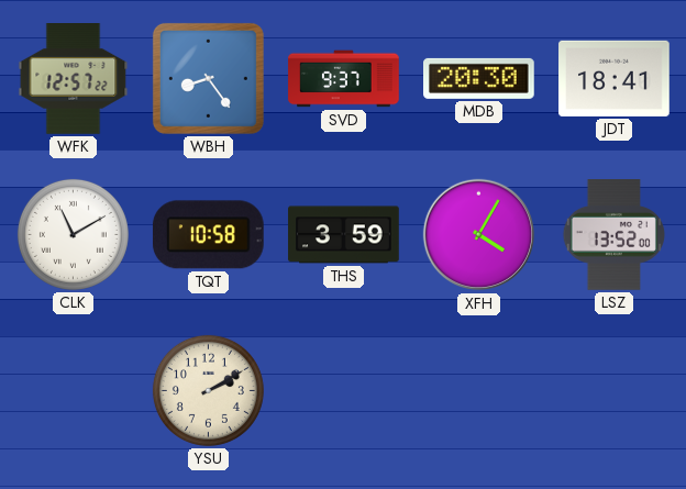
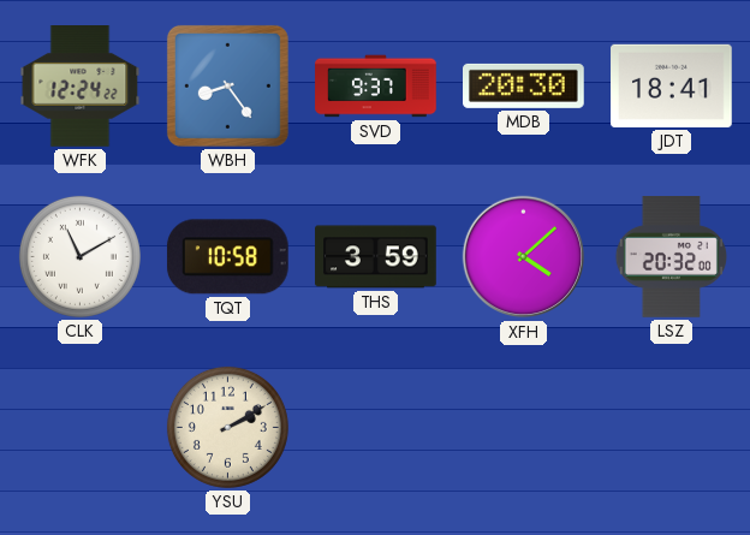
WFK: 12:57 -> 12:24
XFH: 4:05 -> 4:08
LSZ: 13:52 -> 20:32
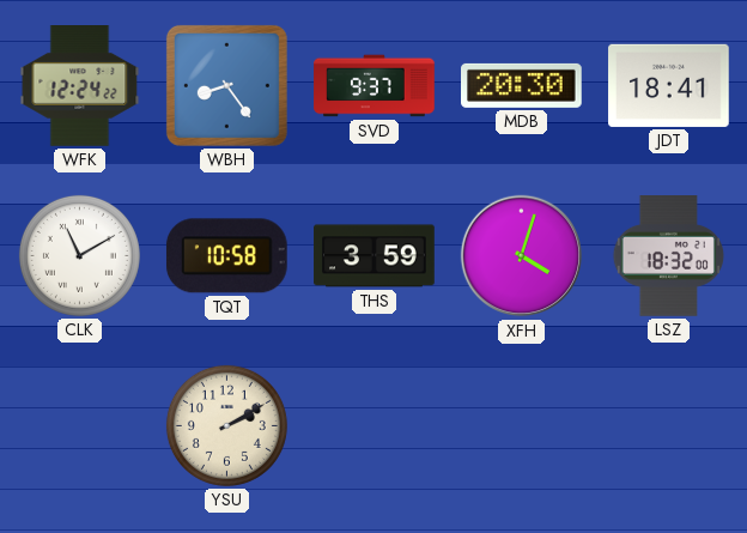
XFH: 4:08 -> 4:03
LSZ: 20:32 -> 18:32
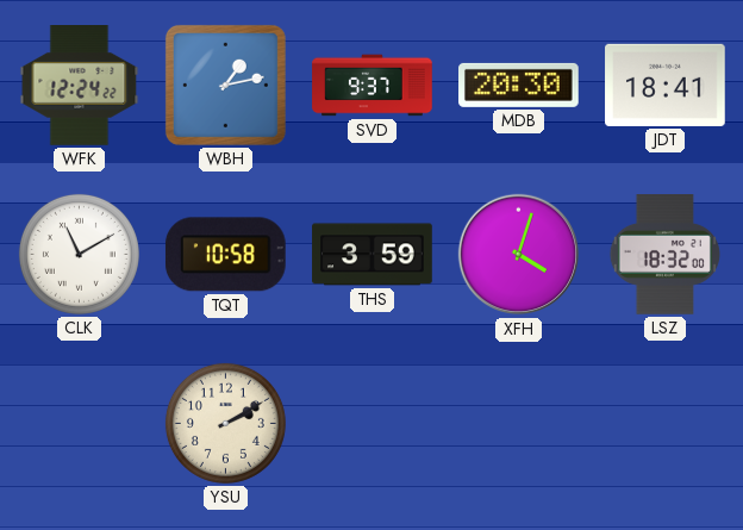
WBH: 8:24 -> 1:13
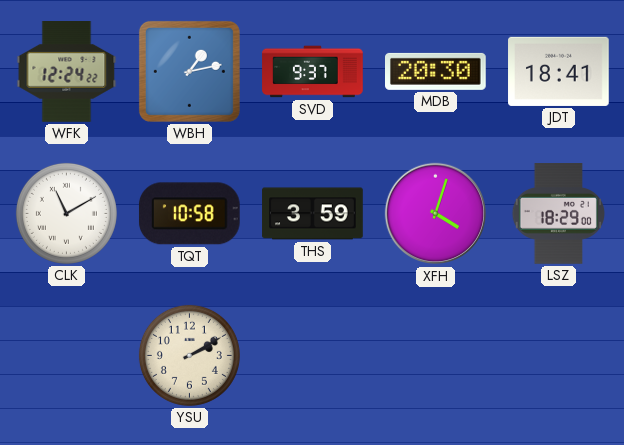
LSZ: 18:32 -> 18:29
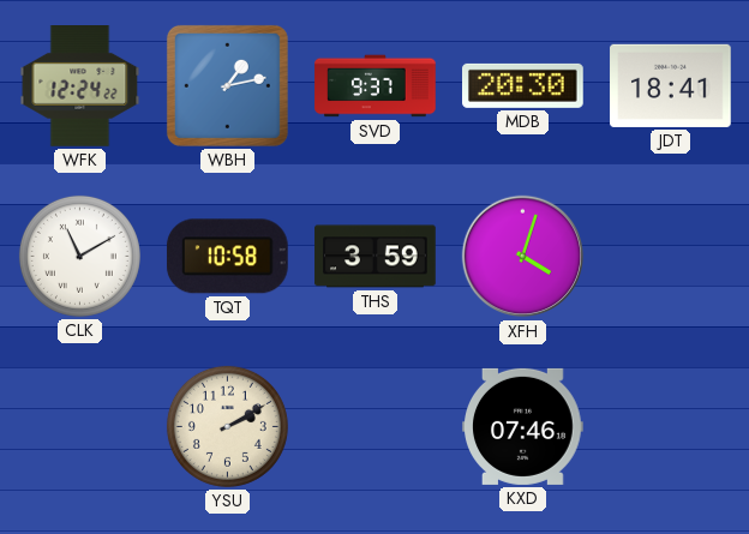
LSZ: 18:29 -> none
KXD: none -> 07:46
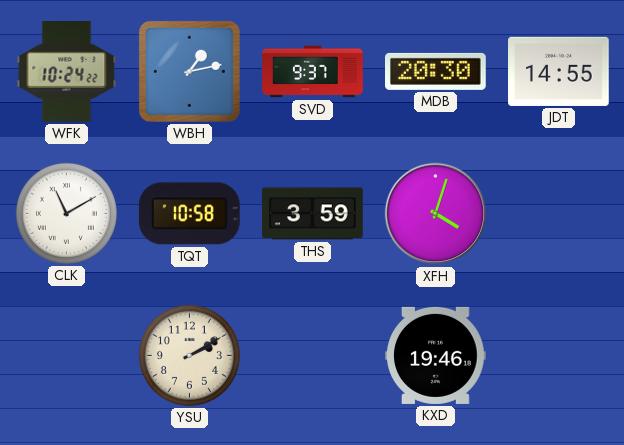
WFK: 12:24 -> 10:24
JDT: 18:41 -> 14:55
KXD: 07:46 -> 19:46
